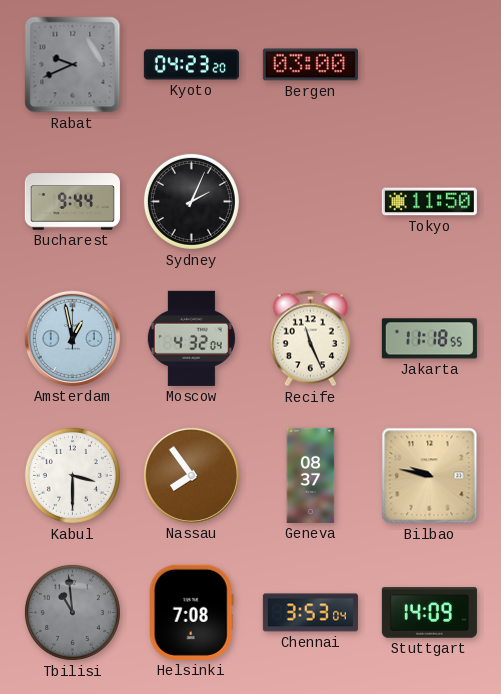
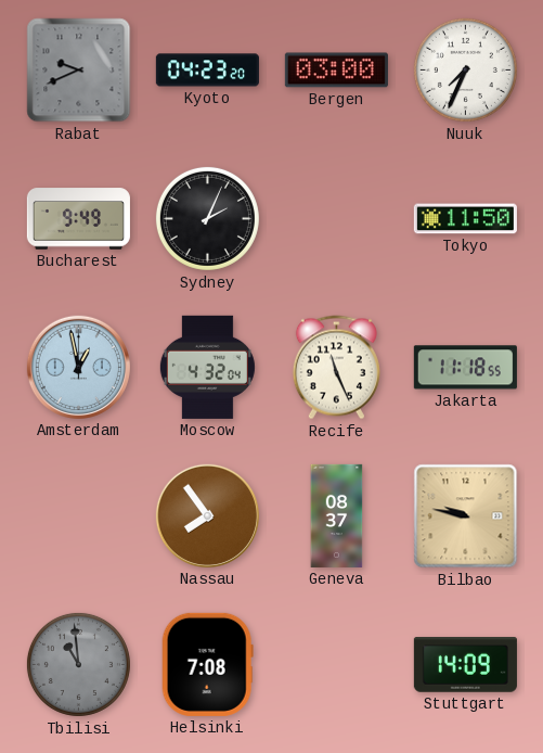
Nuuk: none -> 7:34
Bucharest: 9:44 -> 9:49
Kabul: 3:30 -> none
Chennai: 3:53 -> none
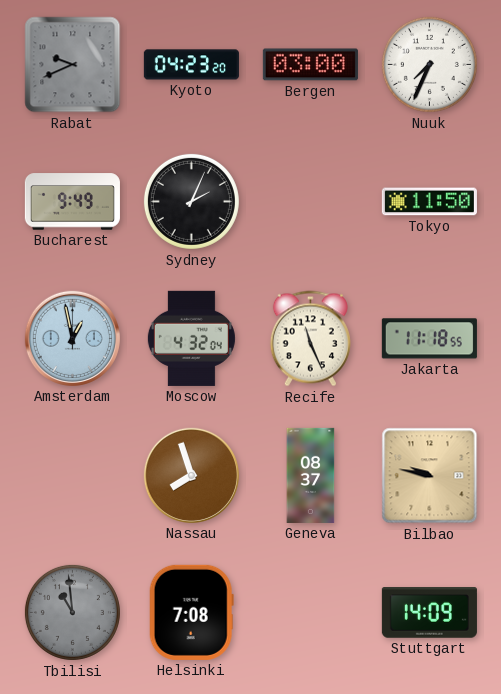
Nassau: 7:54 -> 7:57
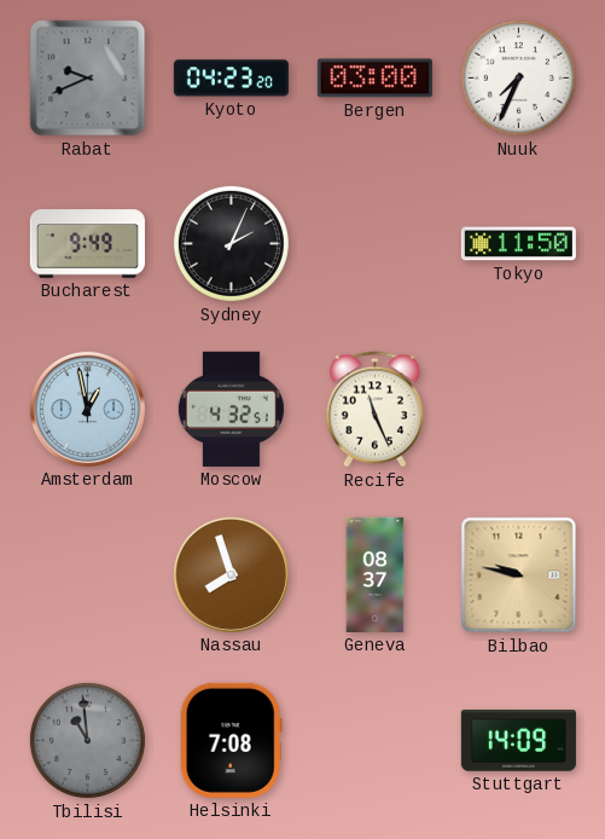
Moscow: 4:32:04 -> 4:32:51
Jakarta: 11:18 -> none
